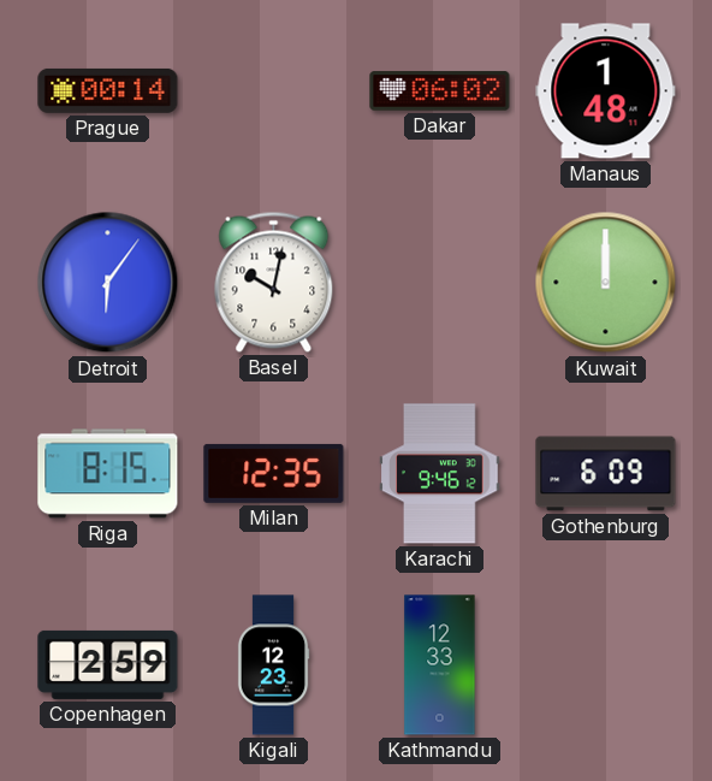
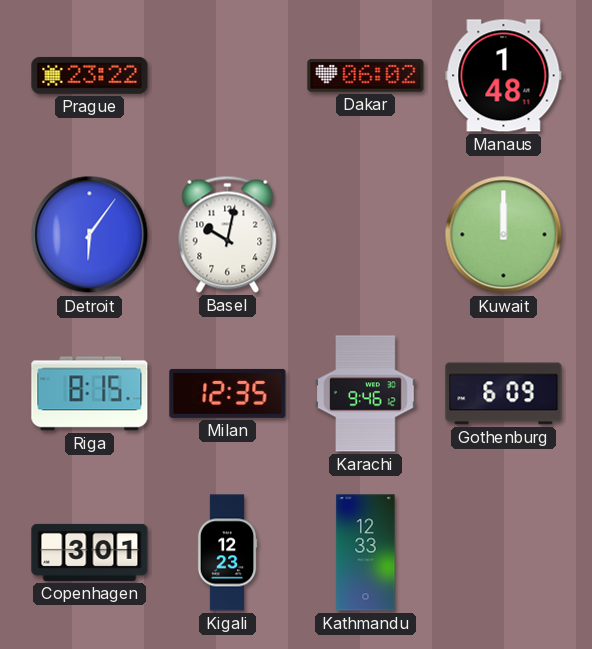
Prague: 00:14 -> 23:22
Copenhagen: 2:59 -> 3:01
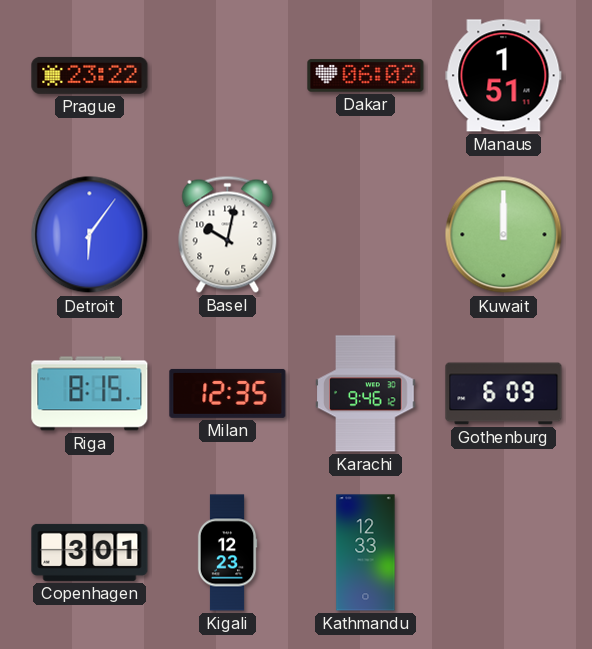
Manaus: 1:48 -> 1:51
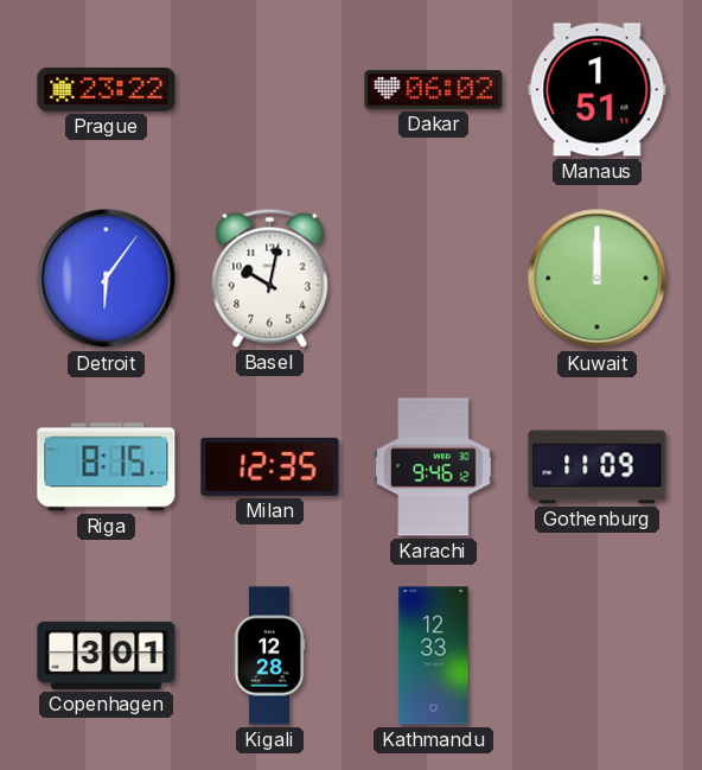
Gothenburg: 6:09 -> 11:09
Kigali: 12:23 -> 12:28
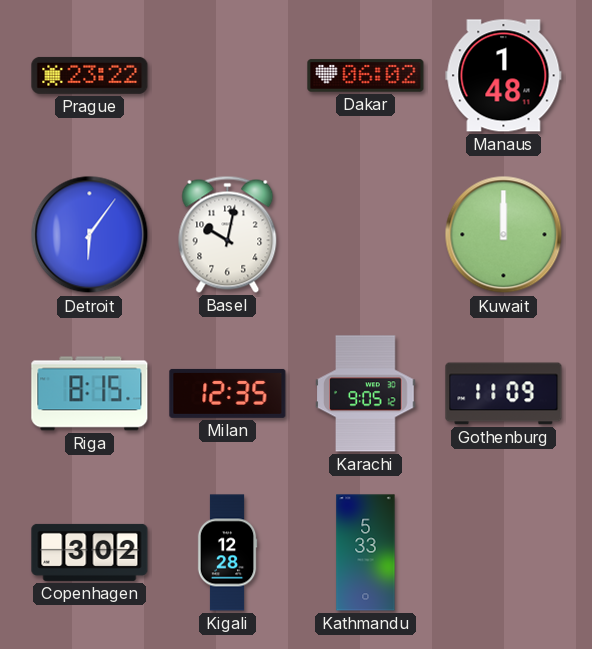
Manaus: 1:51 -> 1:48
Karachi: 9:46 -> 9:05
Copenhagen: 3:01 -> 3:02
Kathmandu: 12:33 -> 5:33
